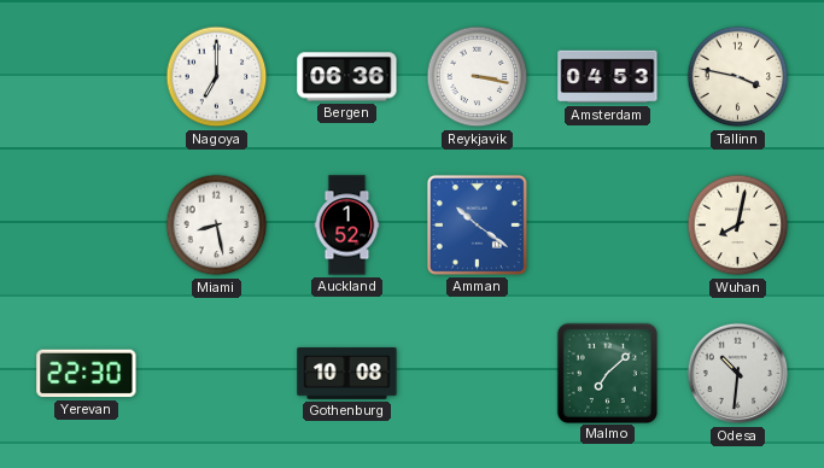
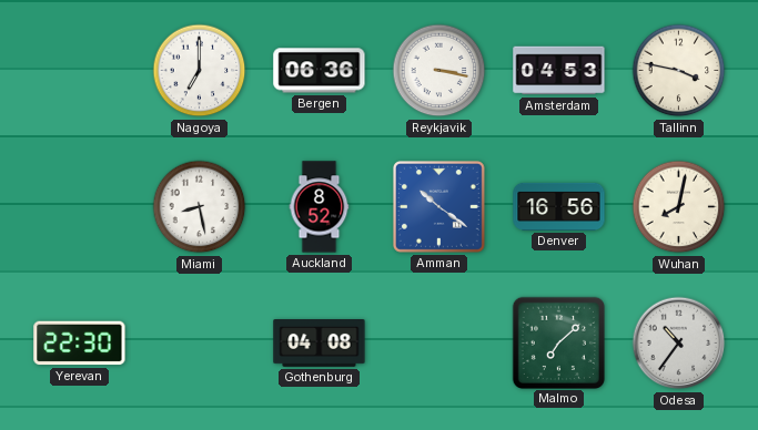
Auckland: 1:52 -> 8:52
Denver: none -> 16:56
Gothenburg: 10:08 -> 04:08
Odesa: 10:31 -> 10:36
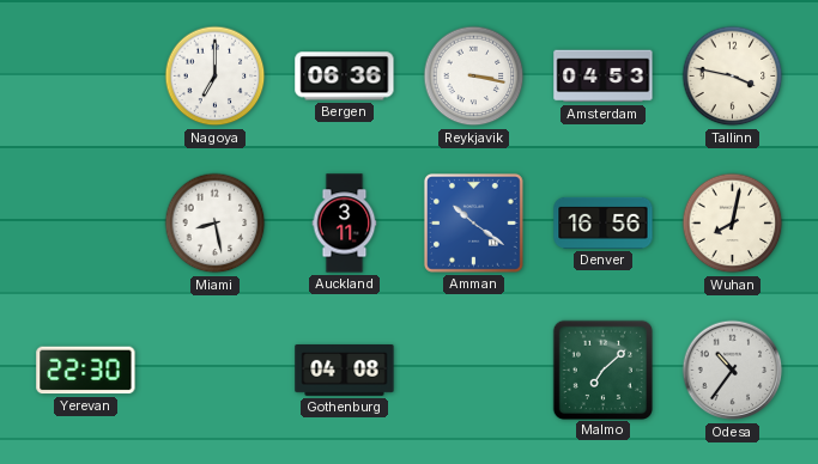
Auckland: 8:52 -> 3:11
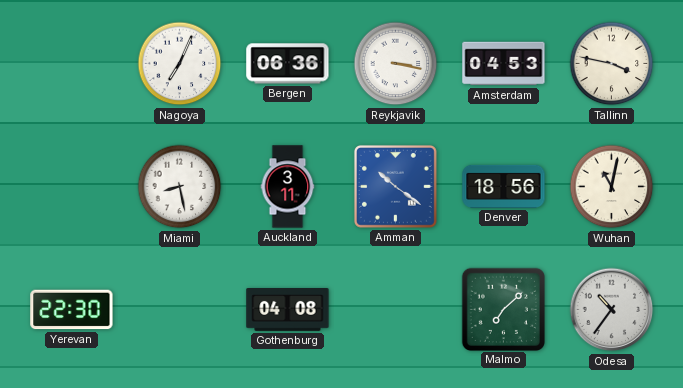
Nagoya: 7:00 -> 7:04
Denver: 16:56 -> 18:56
Wuhan: 8:02 -> 11:02
